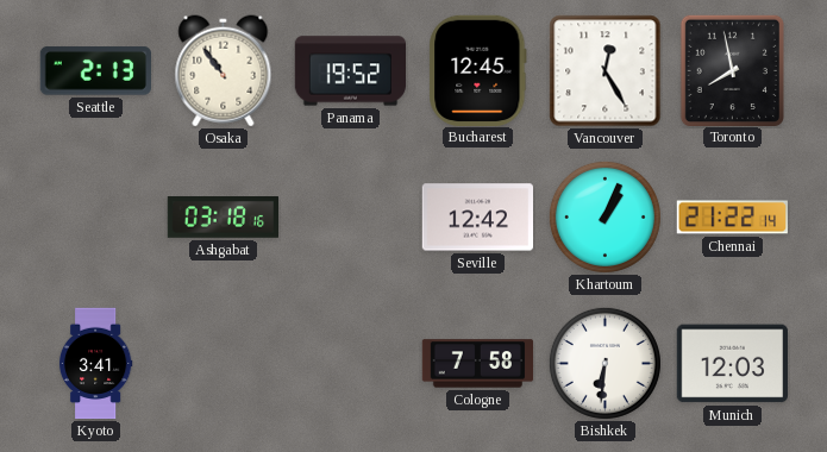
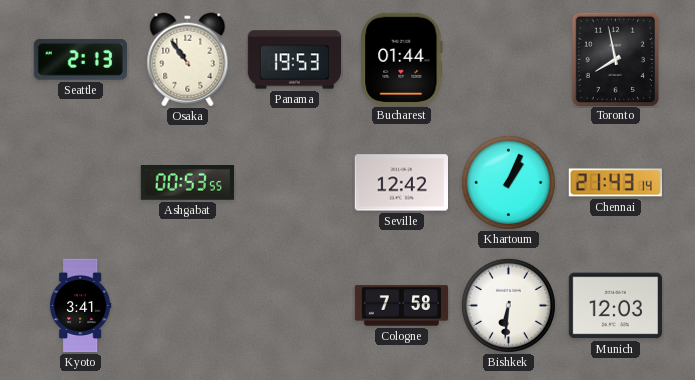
Panama: 19:52 -> 19:53
Bucharest: 12:45 -> 01:44
Vancouver: 12:25 -> none
Ashgabat: 03:18 -> 00:53
Chennai: 21:22 -> 21:43
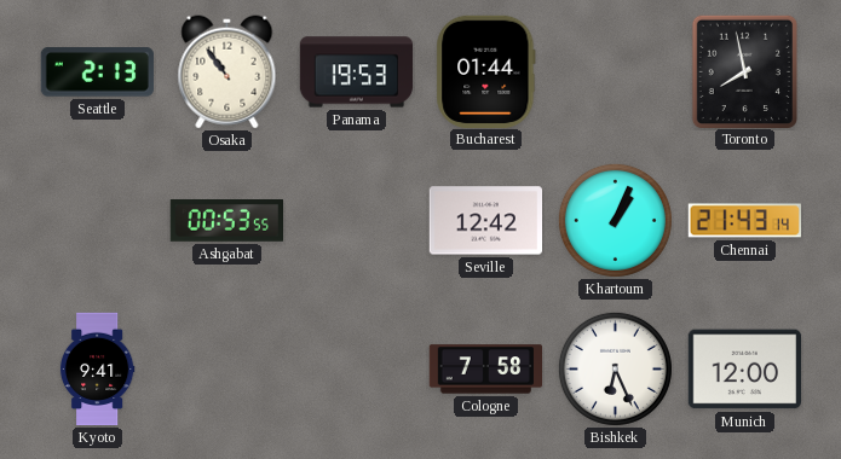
Kyoto: 3:41 -> 9:41
Bishkek: 6:31 -> 6:26
Munich: 12:03 -> 12:00
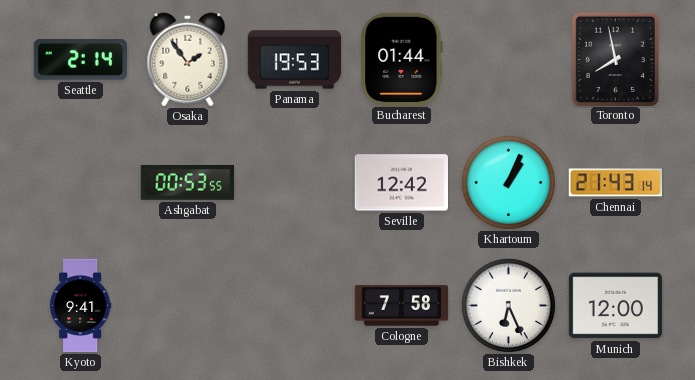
Seattle: 2:13 -> 2:14
Osaka: 10:54 -> 1:54
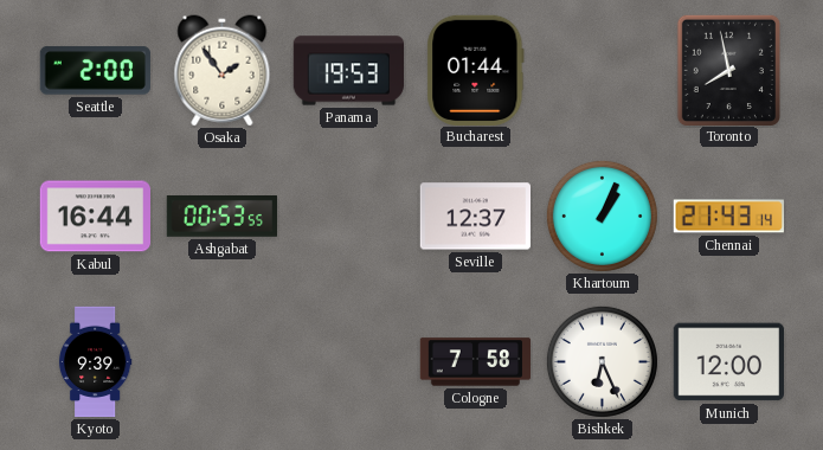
Seattle: 2:14 -> 2:00
Kabul: none -> 16:44
Seville: 12:42 -> 12:37
Kyoto: 9:41 -> 9:39
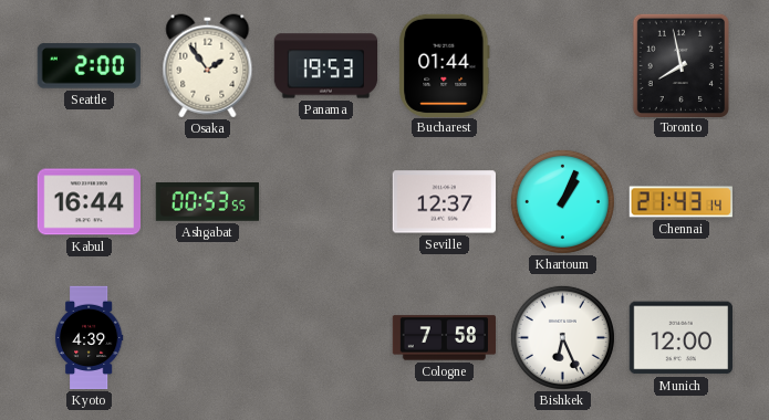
Kyoto: 9:39 -> 4:39
